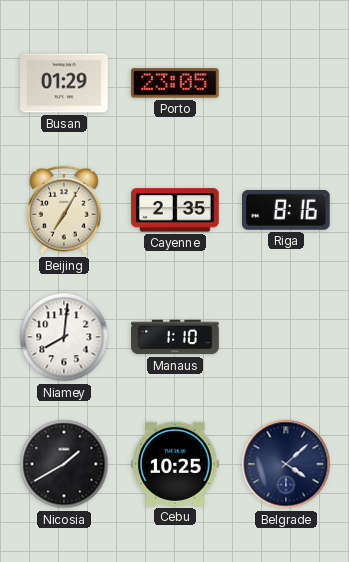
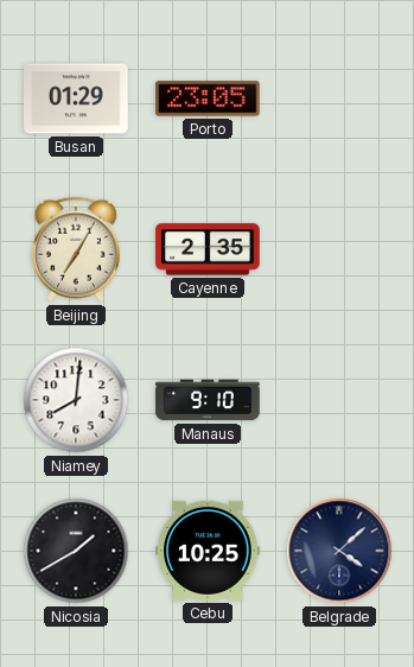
Riga: 8:16 -> none
Manaus: 1:10 -> 9:10
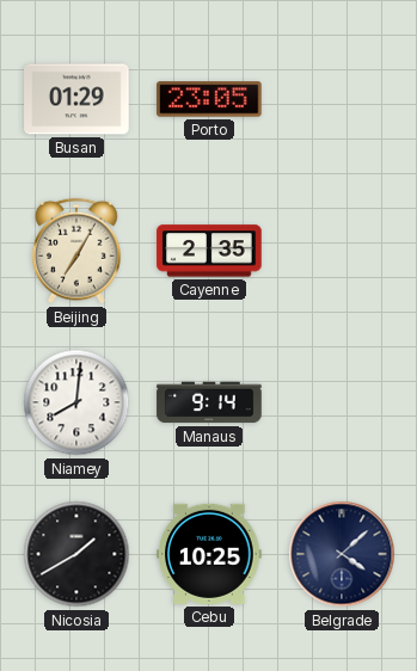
Manaus: 9:10 -> 9:14
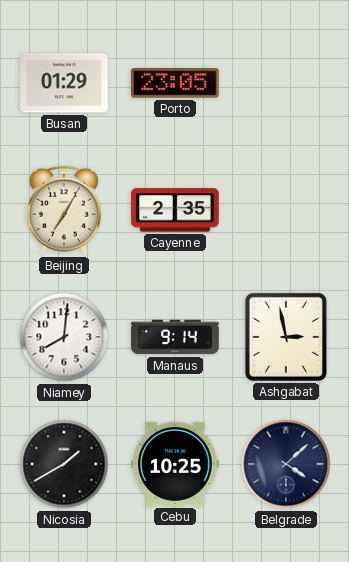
Ashgabat: none -> 2:58
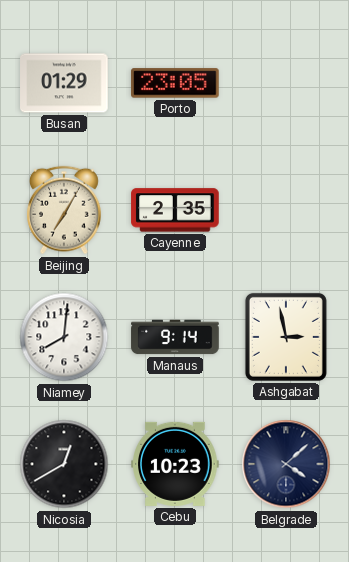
Nicosia: 1:40 -> 12:40
Cebu: 10:25 -> 10:23
